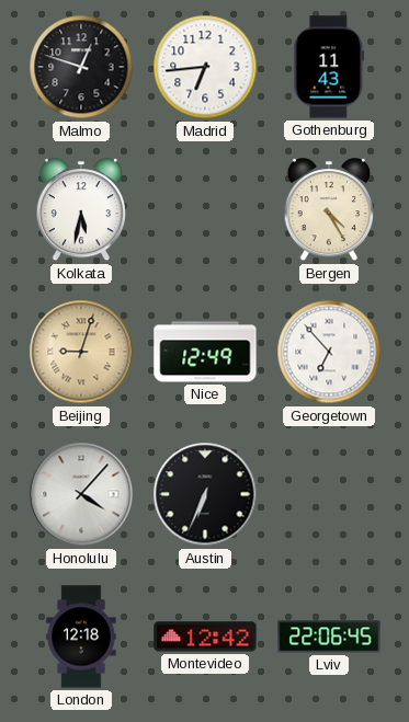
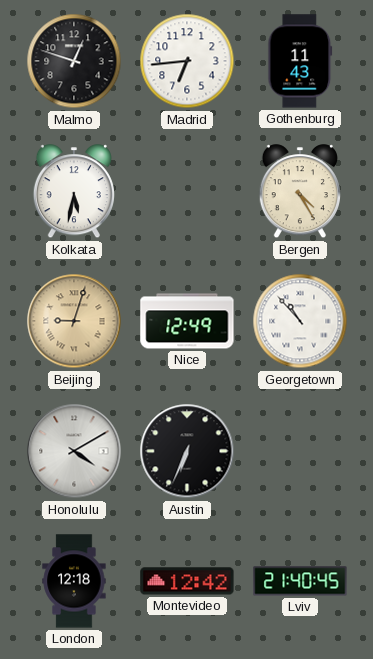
Georgetown: 6:53 -> 10:53
Honolulu: 4:07 -> 4:10
Lviv: 22:06 -> 21:40
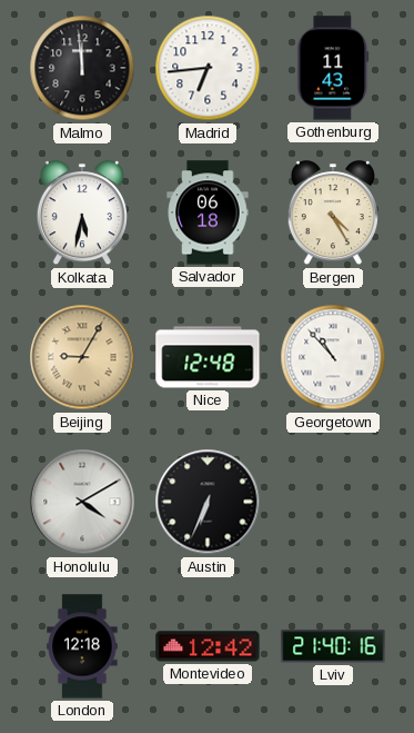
Malmo: 12:48 -> 11:59
Salvador: none -> 06:18
Beijing: 9:03 -> 9:05
Nice: 12:49 -> 12:48
Lviv: 21:40:45 -> 21:40:16
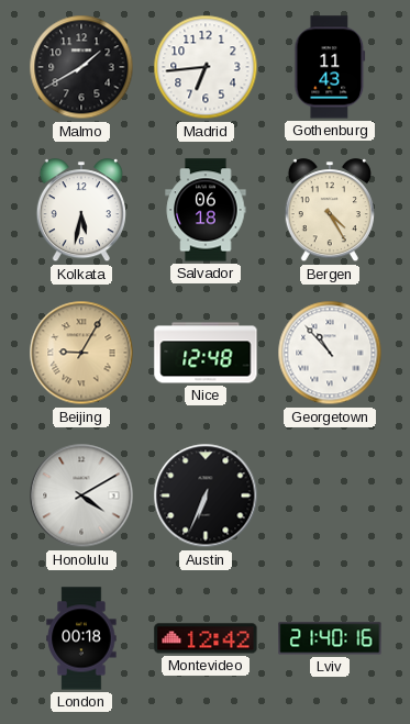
Malmo: 11:59 -> 1:40
London: 12:18 -> 00:18
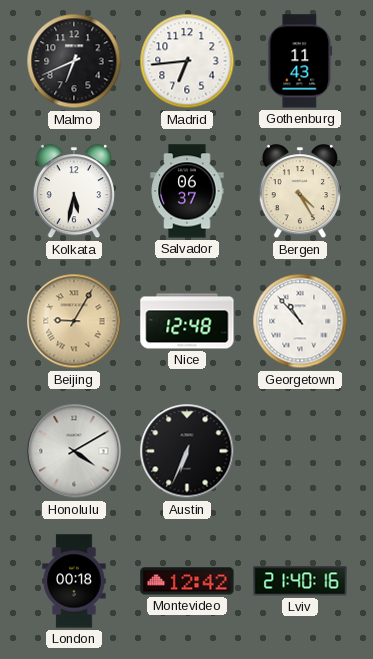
Malmo: 1:40 -> 6:41
Salvador: 06:18 -> 06:37
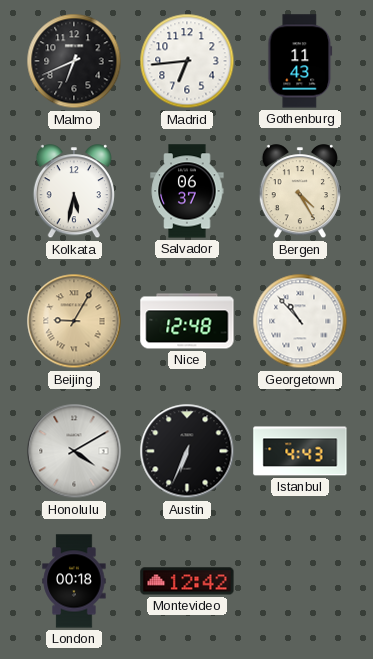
Istanbul: none -> 4:43
Lviv: 21:40 -> none
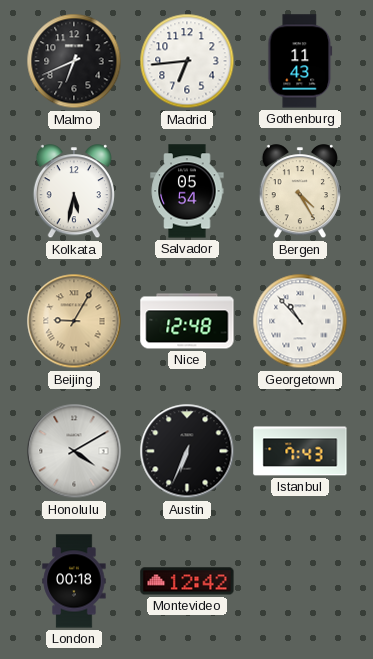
Salvador: 06:37 -> 05:54
Istanbul: 4:43 -> 7:43
